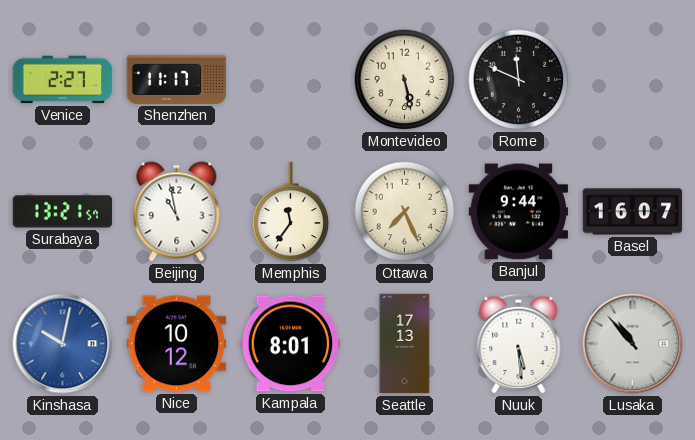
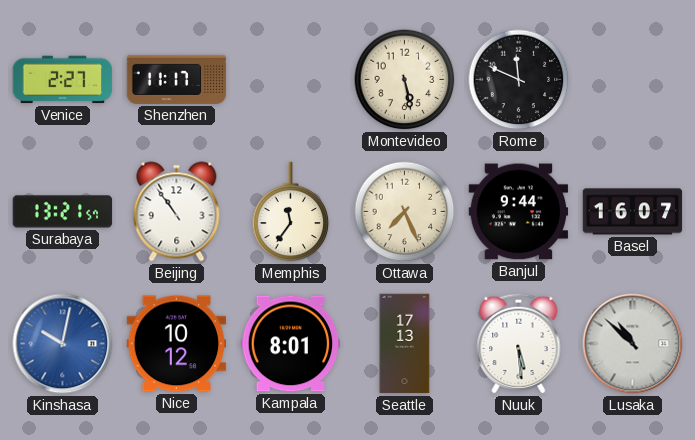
Beijing: 10:58 -> 10:54
Lusaka: 10:53 -> 10:52
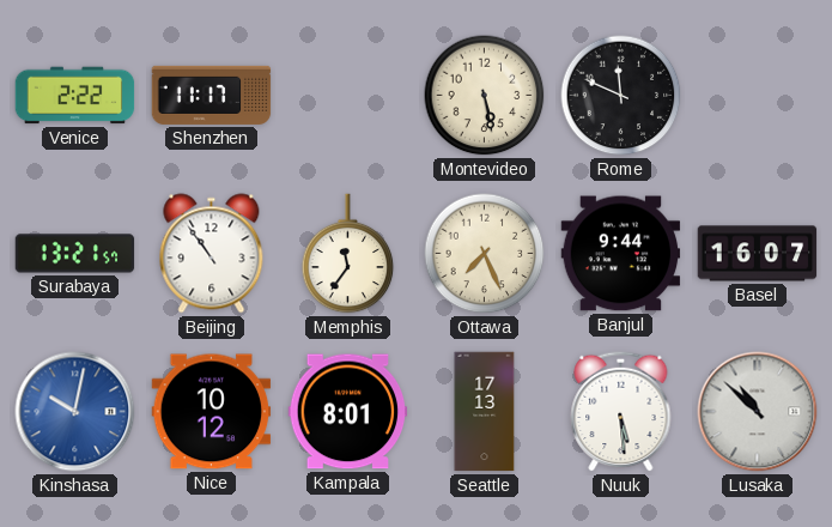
Venice: 2:27 -> 2:22
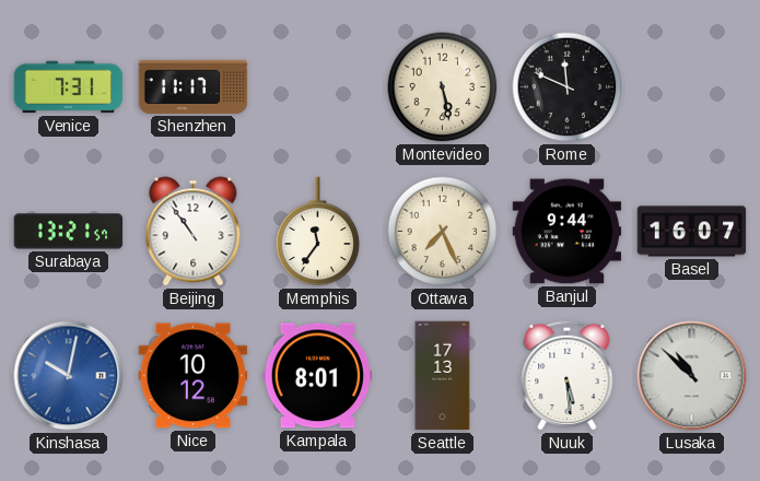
Venice: 2:22 -> 7:31
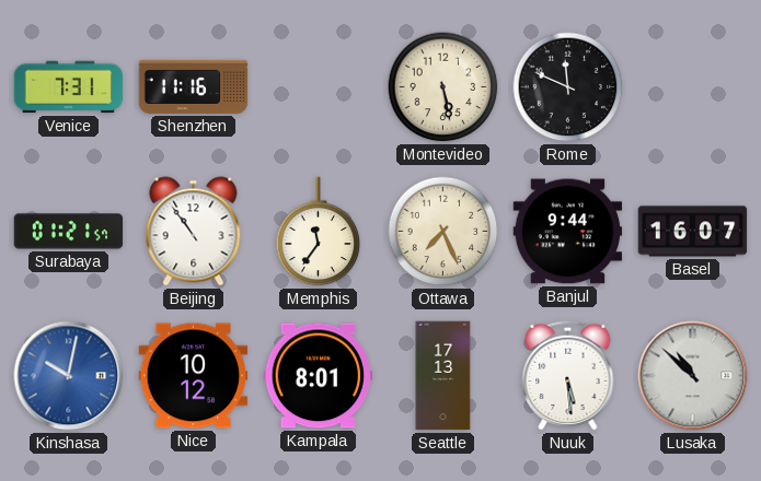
Shenzhen: 11:17 -> 11:16
Surabaya: 13:21 -> 01:21
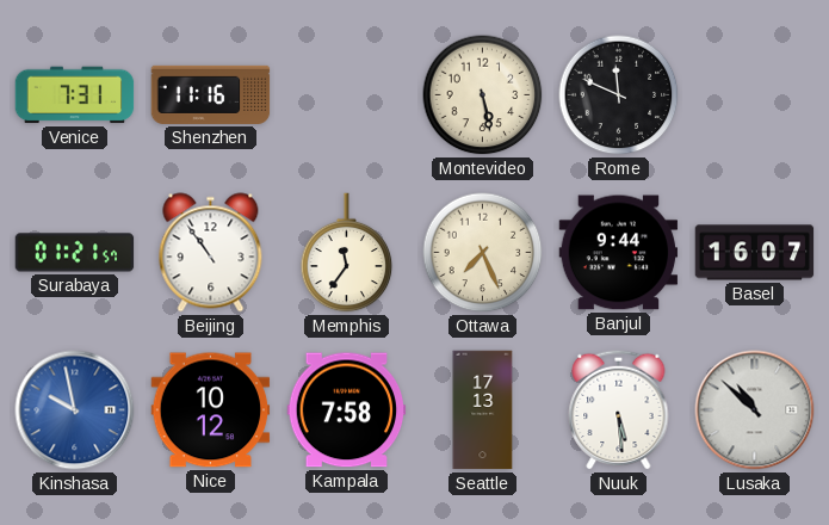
Kinshasa: 10:02 -> 9:58
Kampala: 8:01 -> 7:58
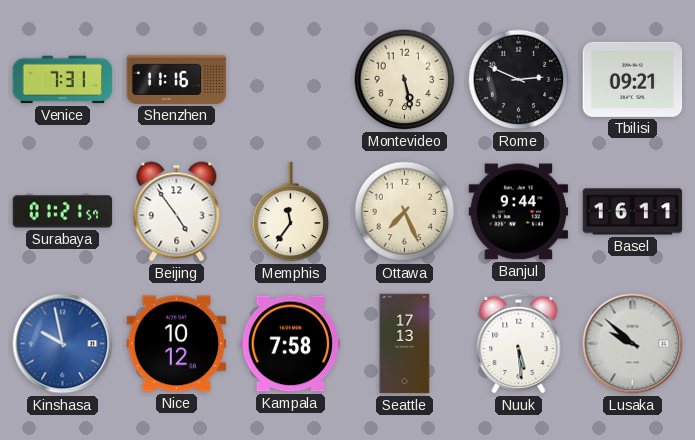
Rome: 11:49 -> 2:49
Tbilisi: none -> 09:21
Beijing: 10:54 -> 4:54
Basel: 16:07 -> 16:11
Lusaka: 10:52 -> 9:52
